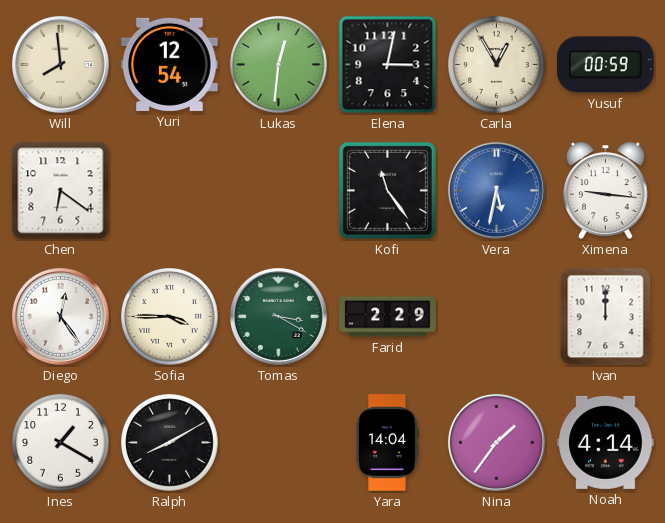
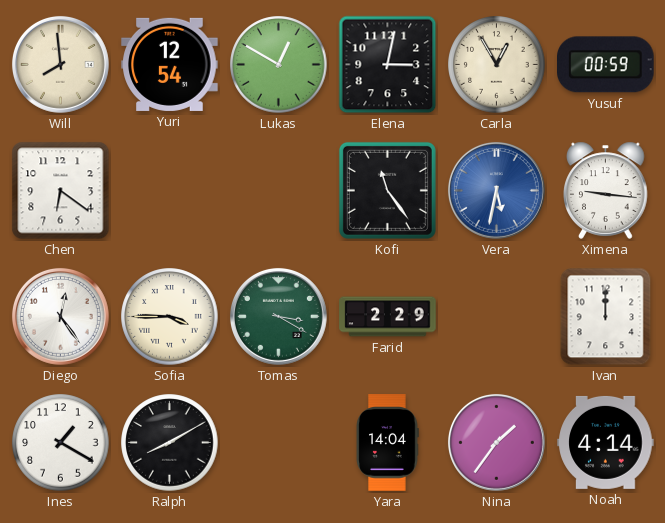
Lukas: 12:31 -> 12:50
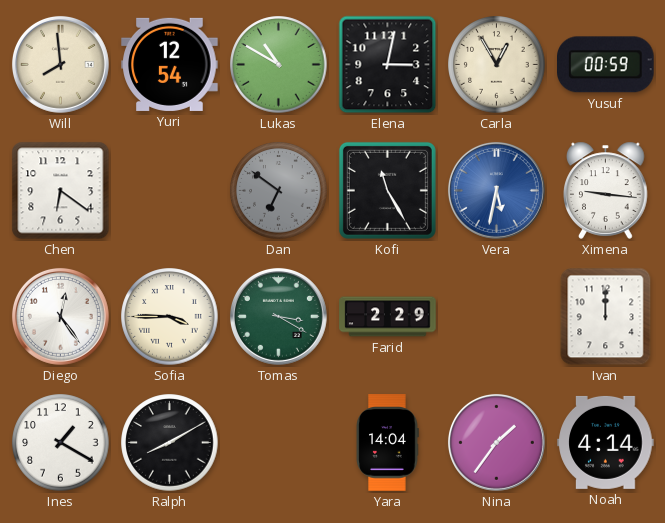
Lukas: 12:50 -> 10:50
Dan: none -> 6:51
Kofi: 11:24 -> 11:25
